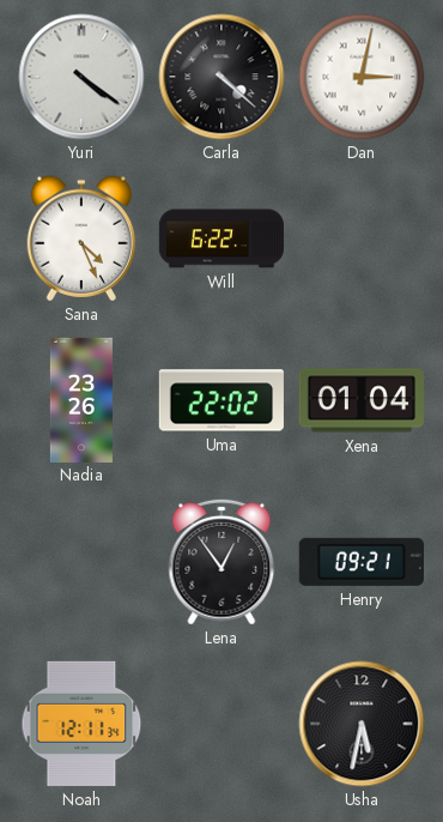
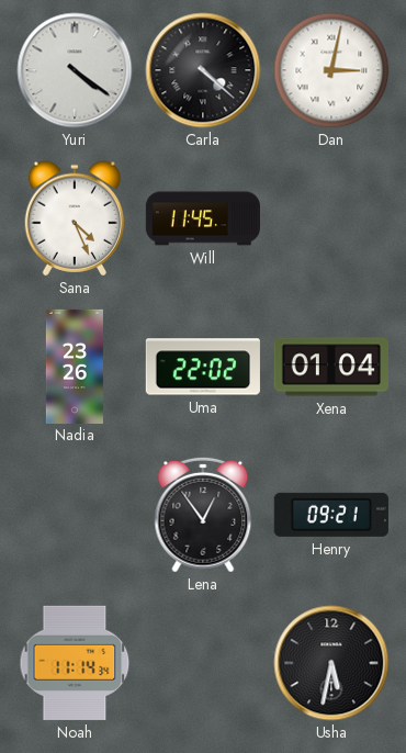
Will: 6:22 -> 11:45
Noah: 12:11 -> 11:14
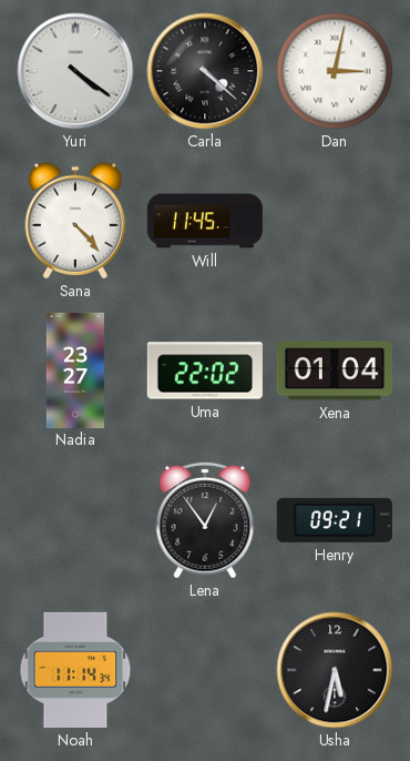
Sana: 4:26 -> 4:23
Nadia: 23:26 -> 23:27
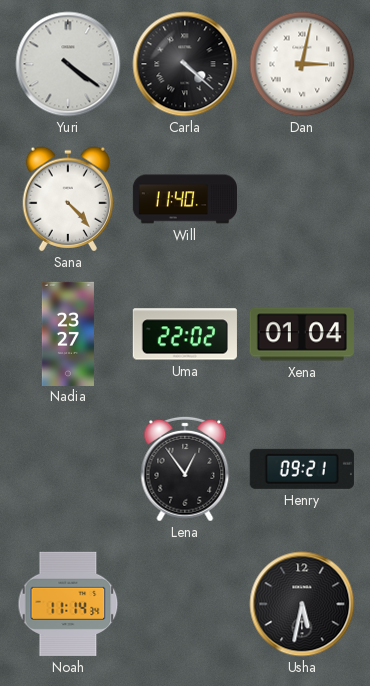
Will: 11:45 -> 11:40
